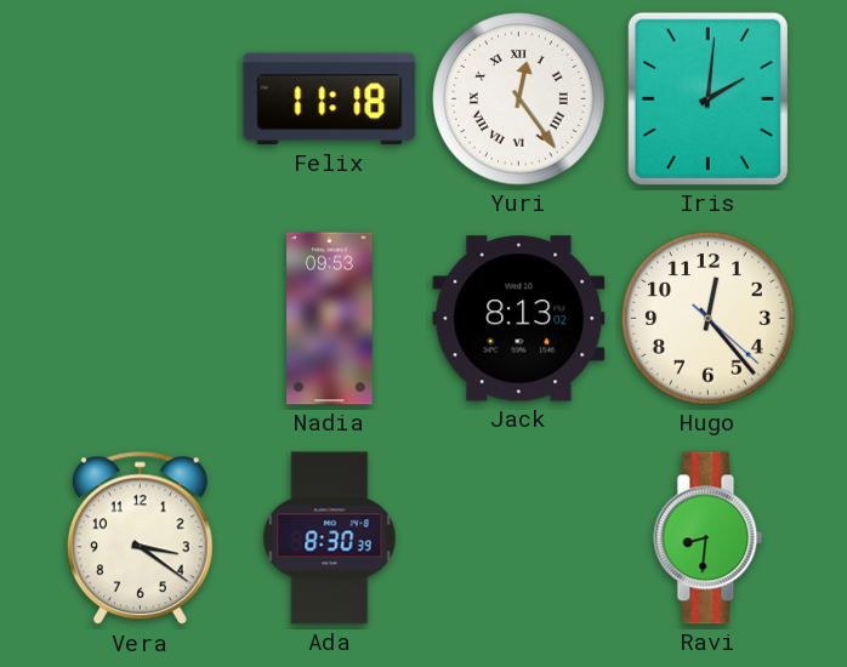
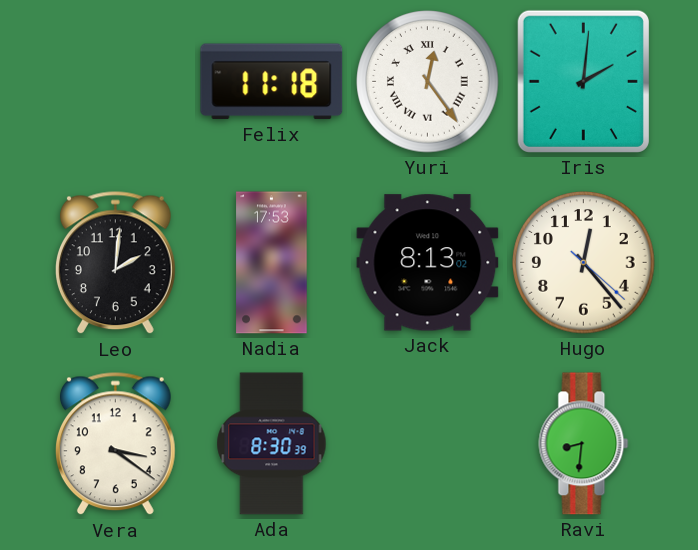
Leo: none -> 2:01
Nadia: 09:53 -> 17:53
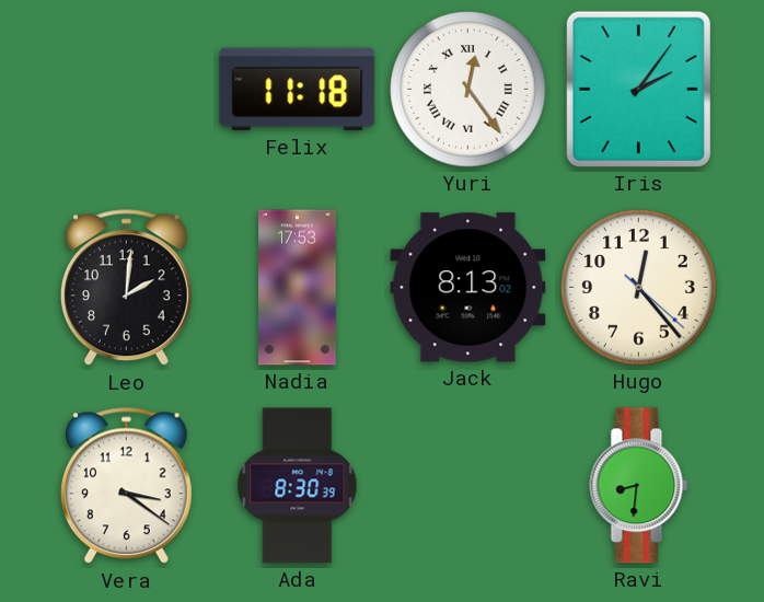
Iris: 2:01 -> 2:06
